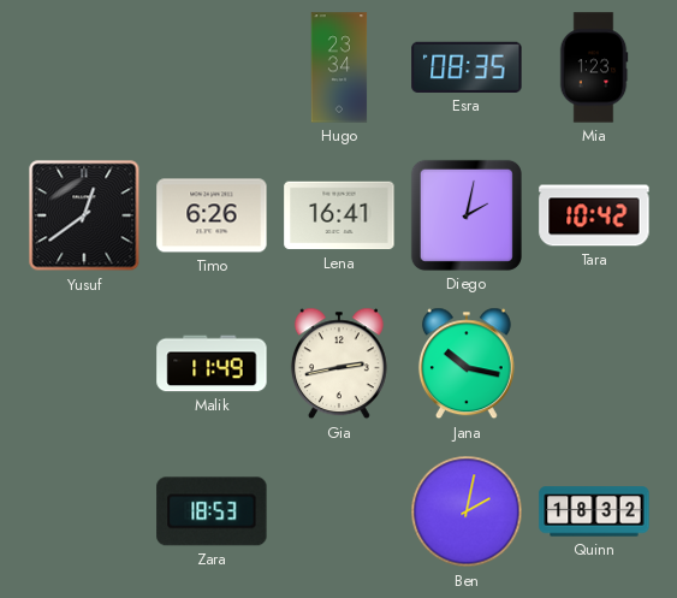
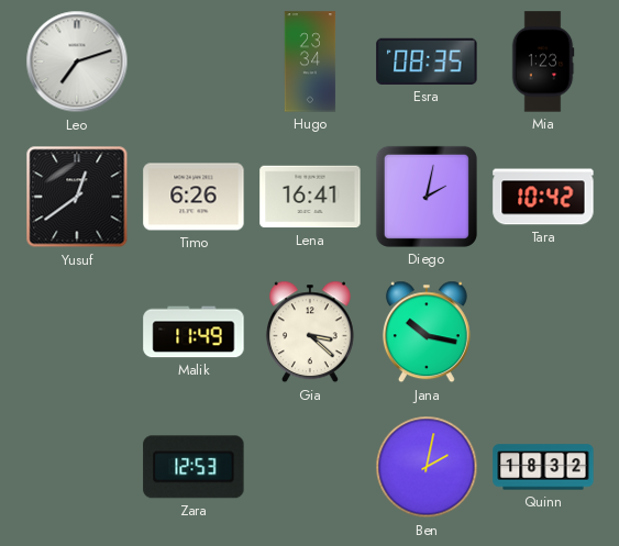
Leo: none -> 7:12
Gia: 2:43 -> 3:22
Zara: 18:53 -> 12:53
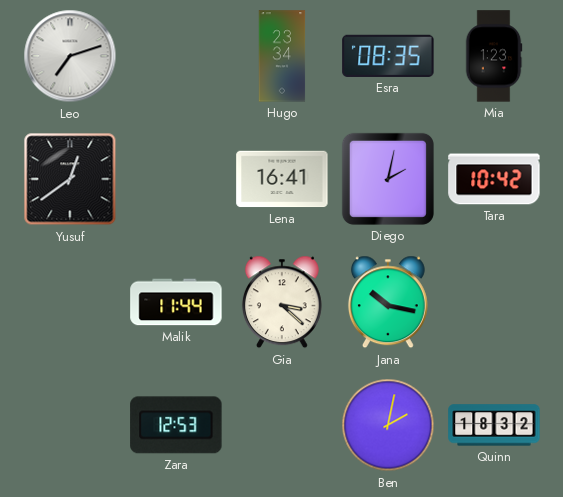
Timo: 6:26 -> none
Malik: 11:49 -> 11:44
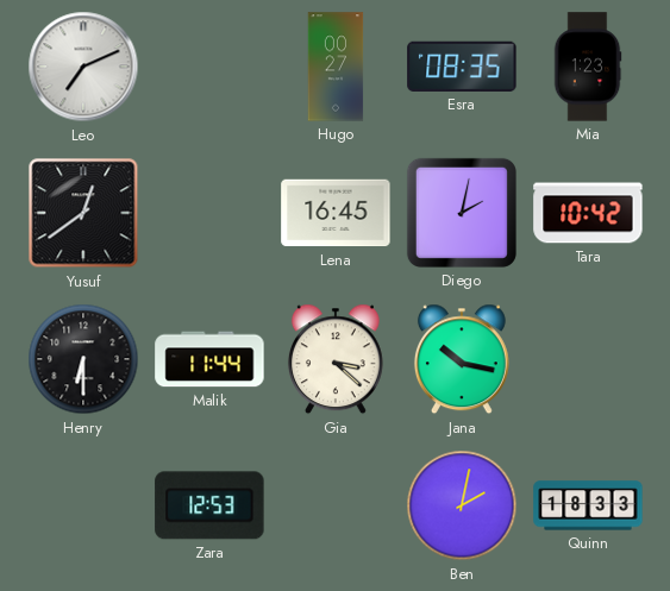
Leo: 7:12 -> 7:11
Hugo: 23:34 -> 00:27
Lena: 16:41 -> 16:45
Henry: none -> 6:30
Quinn: 18:32 -> 18:33
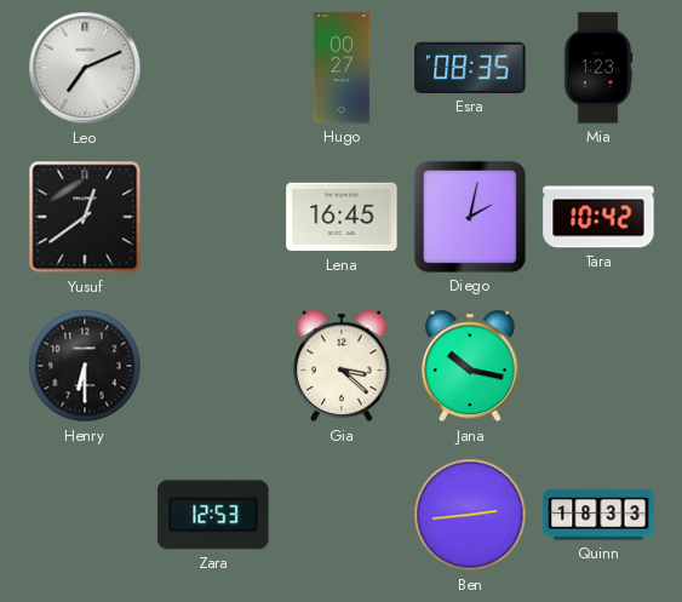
Malik: 11:44 -> none
Ben: 2:02 -> 2:44
